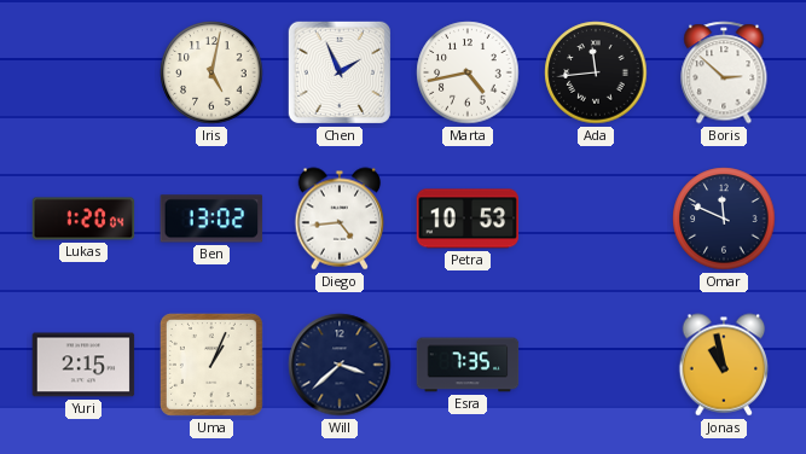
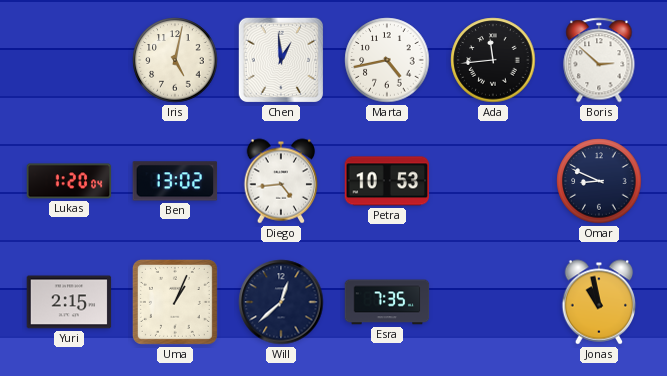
Chen: 1:56 -> 12:59
Omar: 11:49 -> 8:49
Will: 3:38 -> 12:38
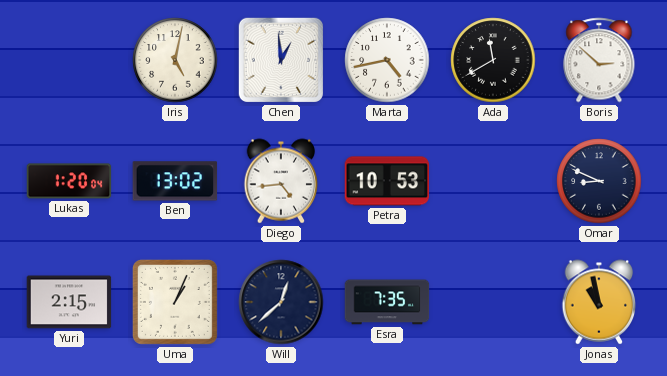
Ada: 11:44 -> 11:40
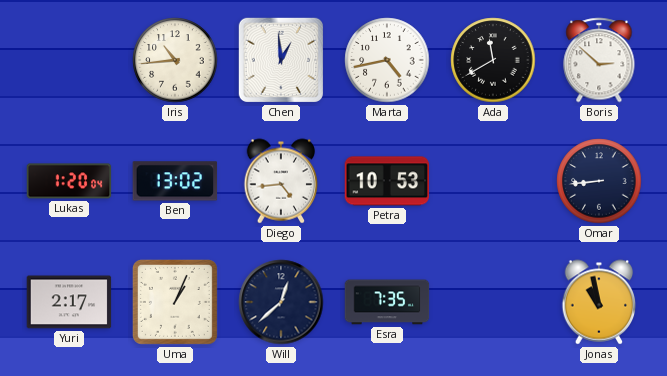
Iris: 5:02 -> 10:44
Omar: 8:49 -> 8:44
Yuri: 2:15 -> 2:17
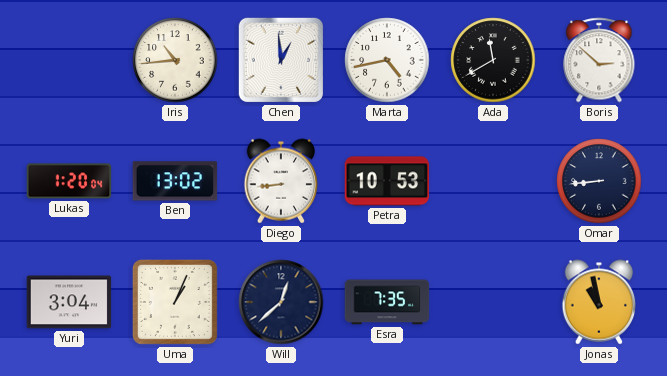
Diego: 4:44 -> 8:44
Yuri: 2:17 -> 3:04
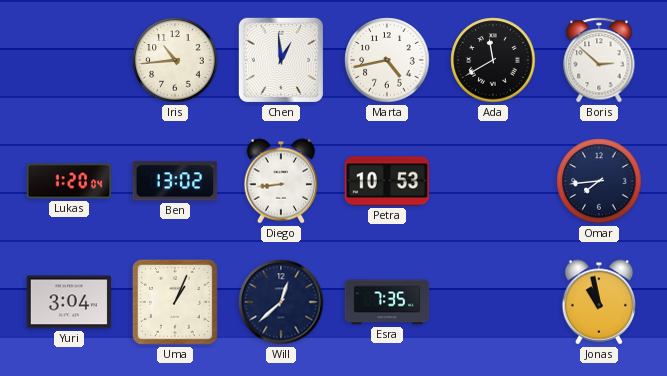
Omar: 8:44 -> 7:44
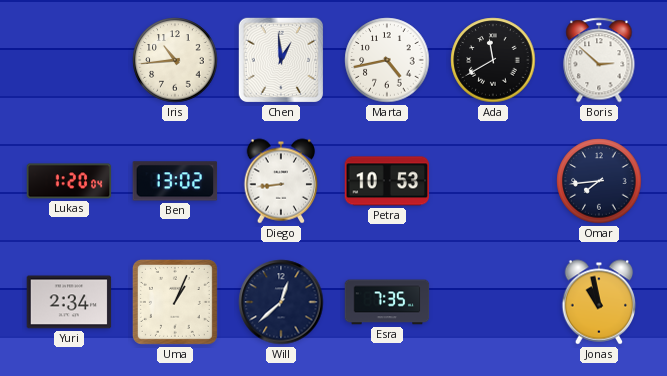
Yuri: 3:04 -> 2:34
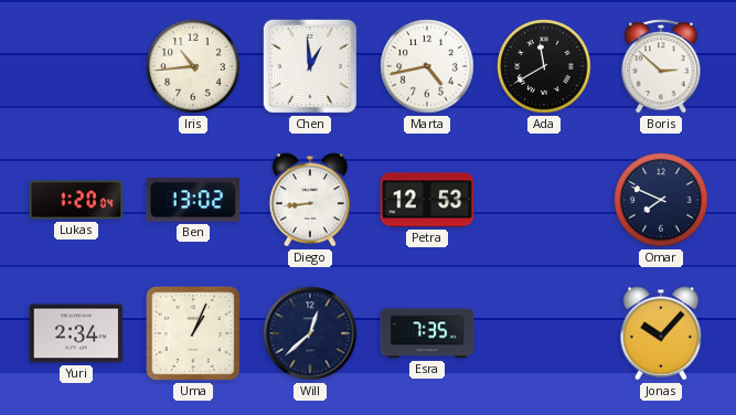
Petra: 10:53 -> 12:53
Omar: 7:44 -> 7:49
Jonas: 10:58 -> 10:07
